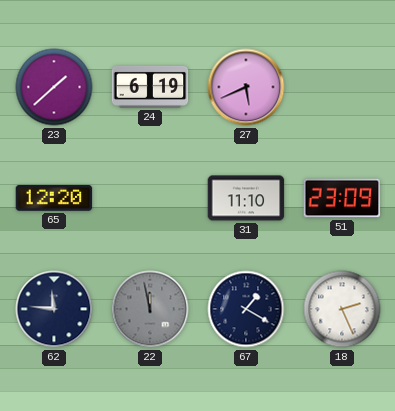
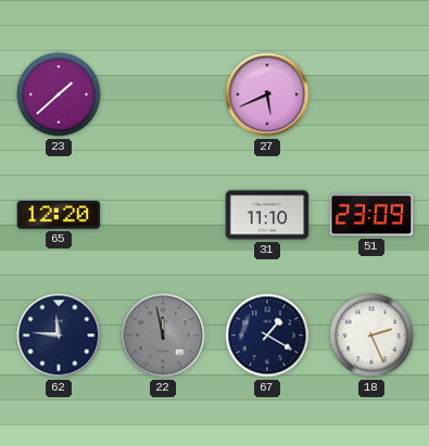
24: 6:19 -> none
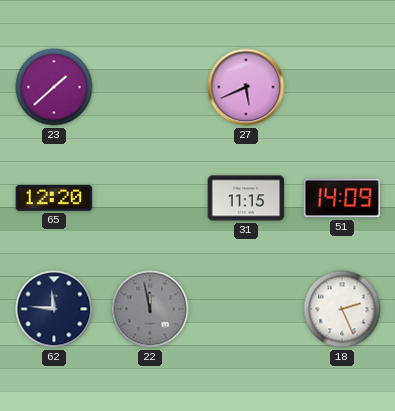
31: 11:10 -> 11:15
51: 23:09 -> 14:09
67: 1:20 -> none
